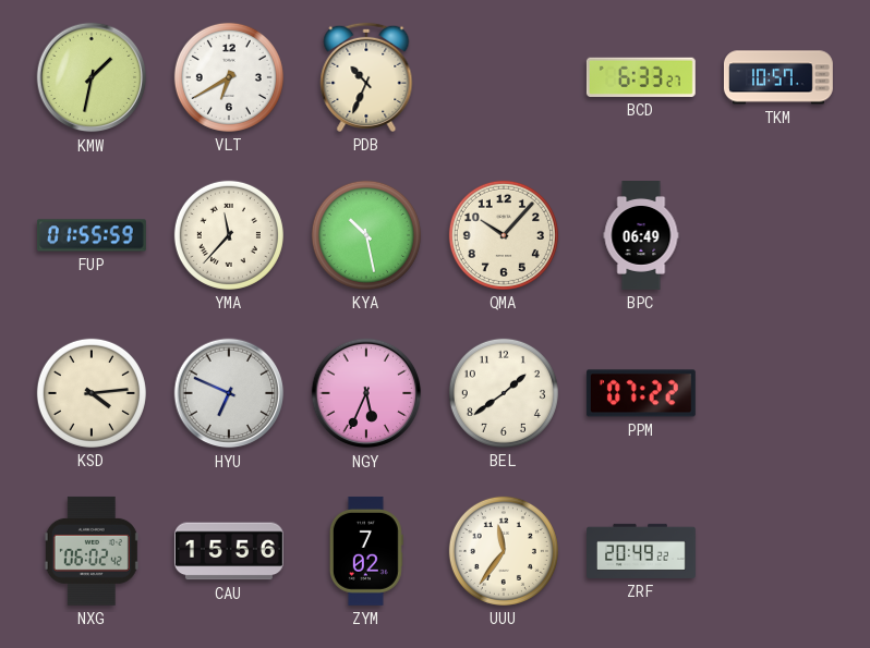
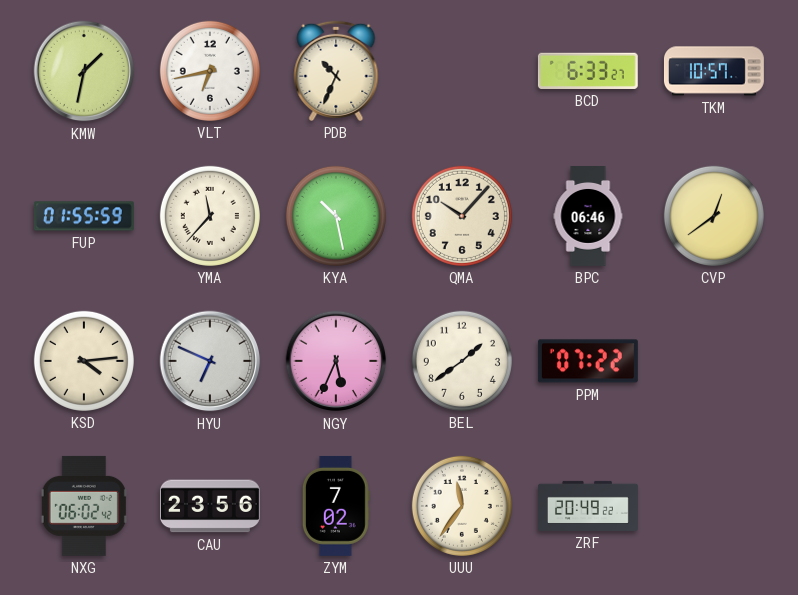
VLT: 6:40 -> 6:43
BPC: 06:49 -> 06:46
CVP: none -> 12:39
CAU: 15:56 -> 23:56
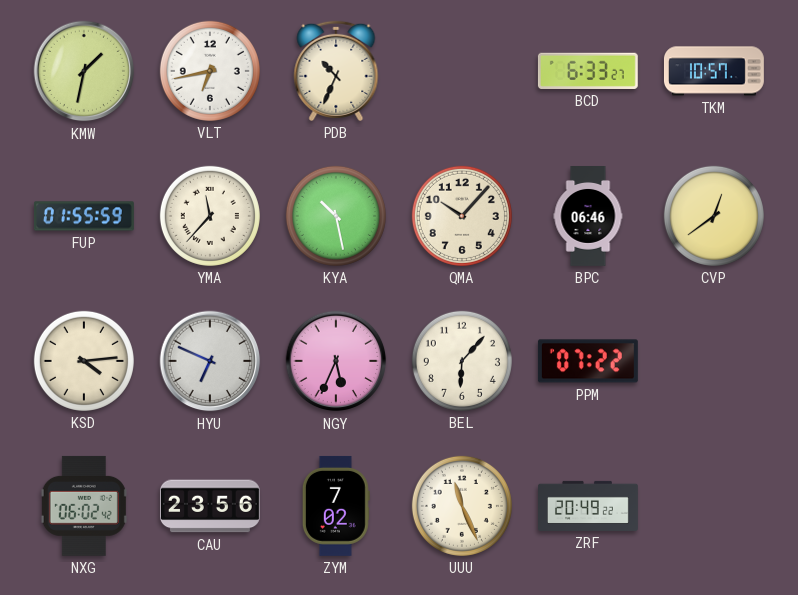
BEL: 1:39 -> 6:07
UUU: 11:36 -> 11:26
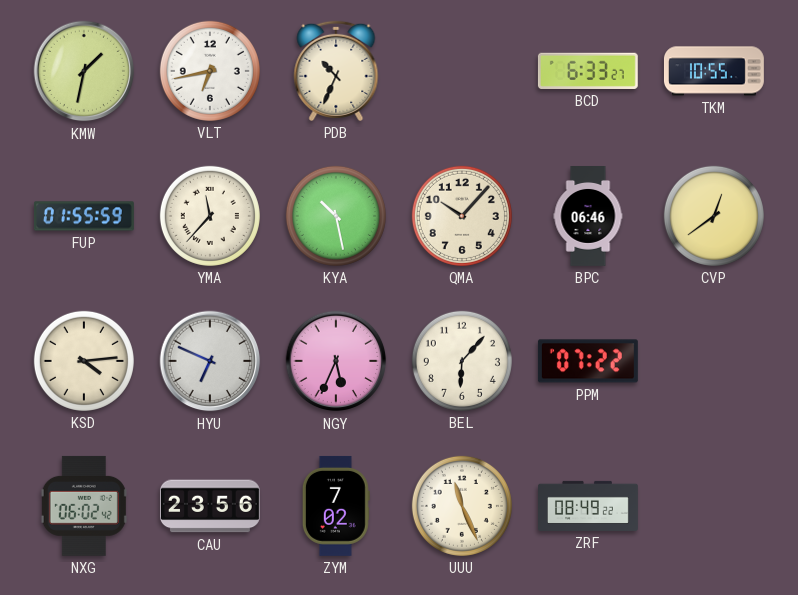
TKM: 10:57 -> 10:55
ZRF: 20:49 -> 08:49
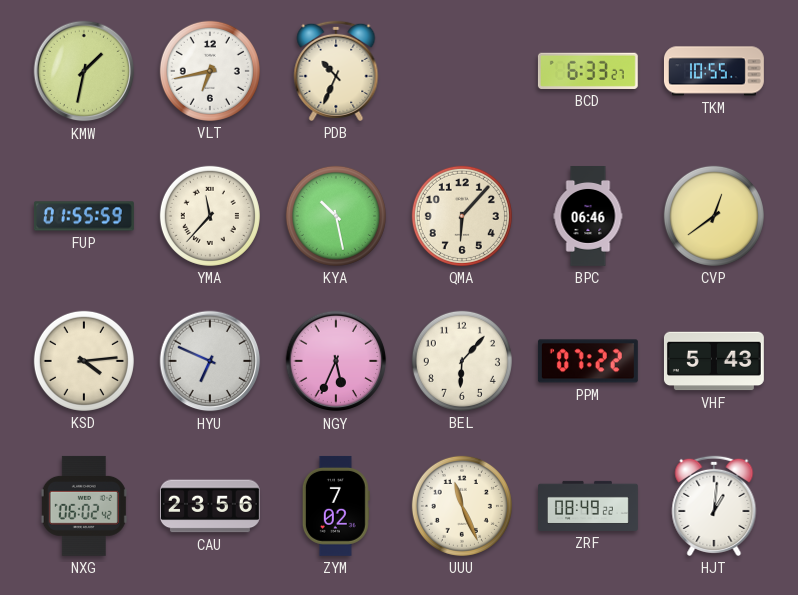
QMA: 10:07 -> 6:07
VHF: none -> 5:43
HJT: none -> 1:01
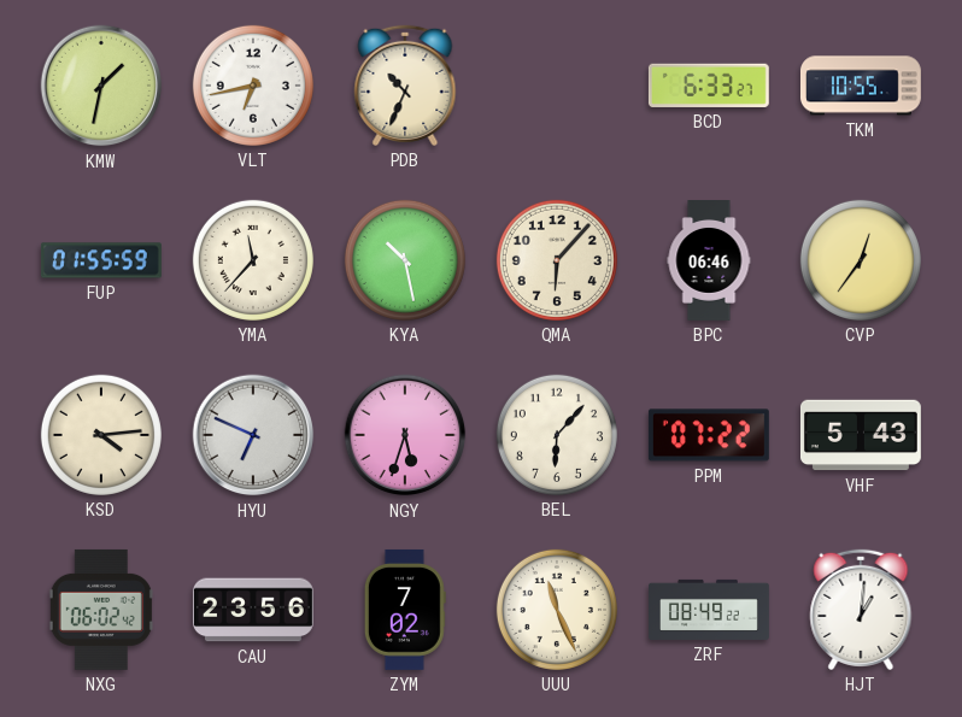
CVP: 12:39 -> 12:36
NGY: 5:34 -> 5:33
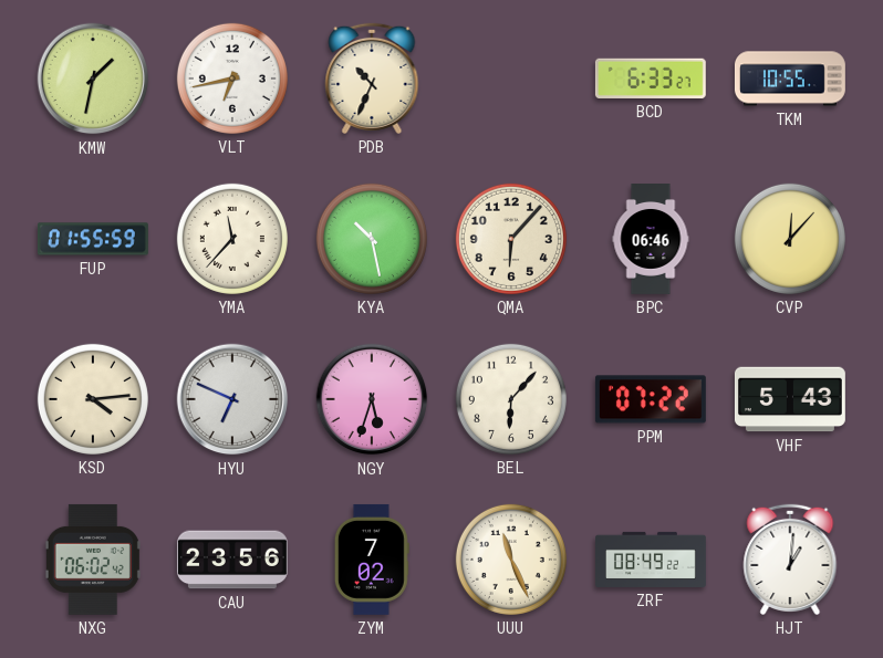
CVP: 12:36 -> 12:07
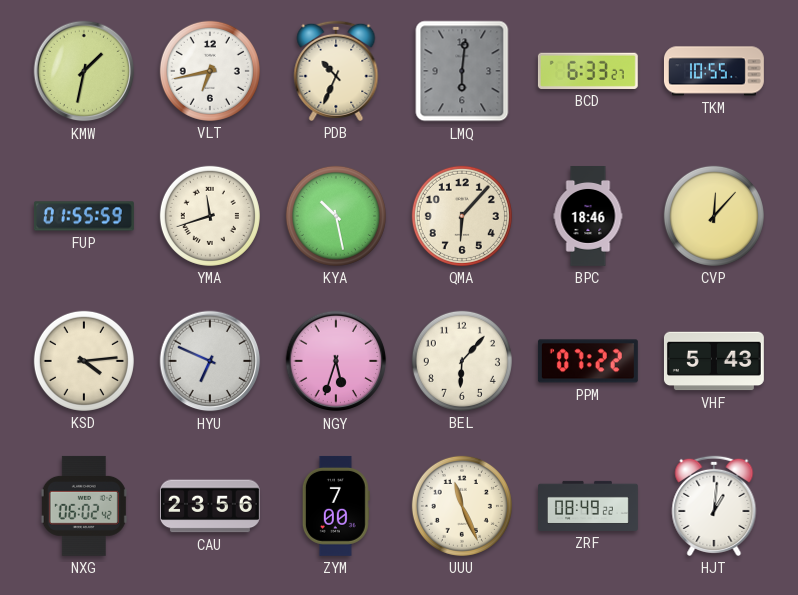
LMQ: none -> 6:01
YMA: 11:37 -> 11:42
BPC: 06:46 -> 18:46
ZYM: 7:02 -> 7:00
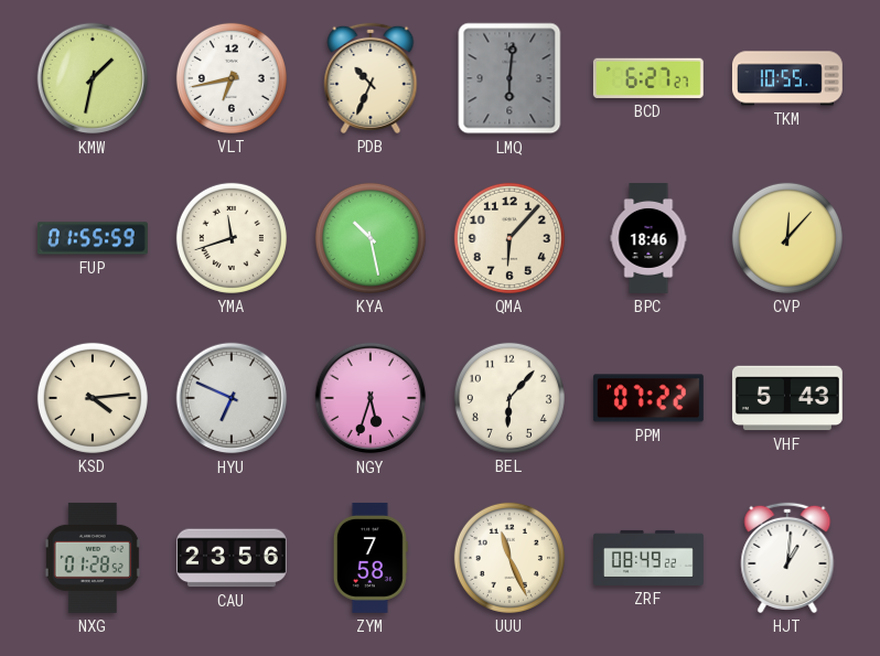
BCD: 6:33 -> 6:27
NXG: 06:02 -> 01:28
ZYM: 7:00 -> 7:58
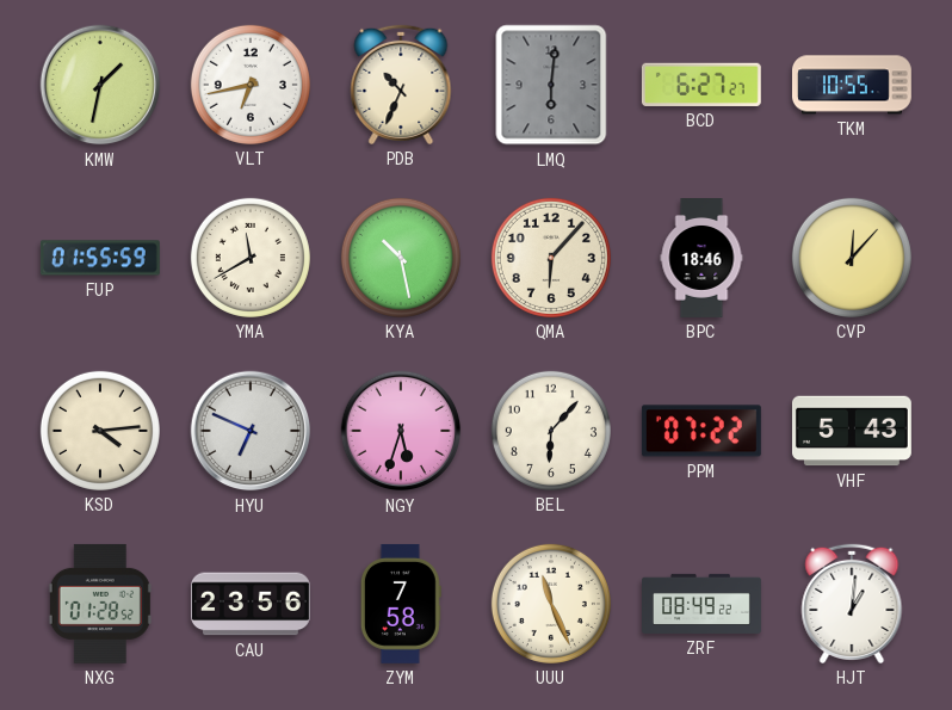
YMA: 11:42 -> 11:40
